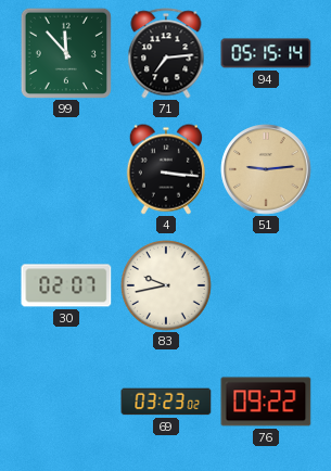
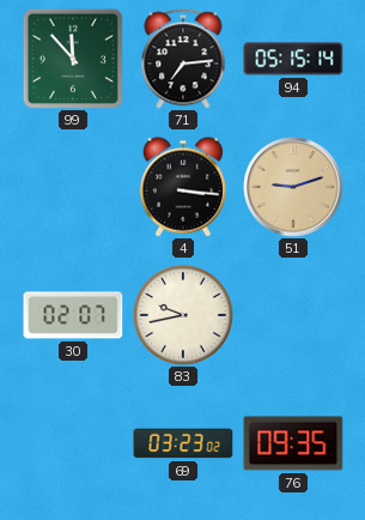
51: 9:14 -> 9:12
76: 09:22 -> 09:35
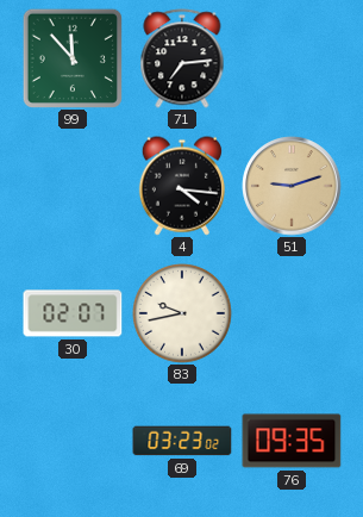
94: 05:15 -> none
4: 3:16 -> 4:16
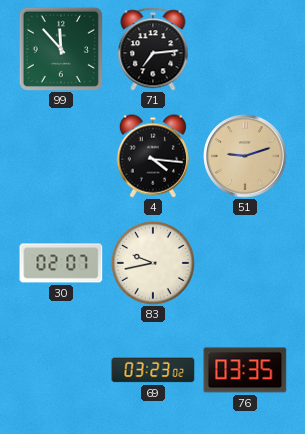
76: 09:35 -> 03:35
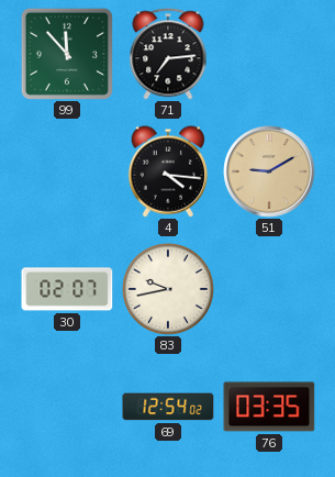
51: 9:12 -> 9:10
69: 03:23 -> 12:54
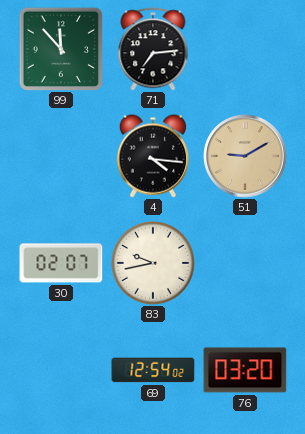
76: 03:35 -> 03:20
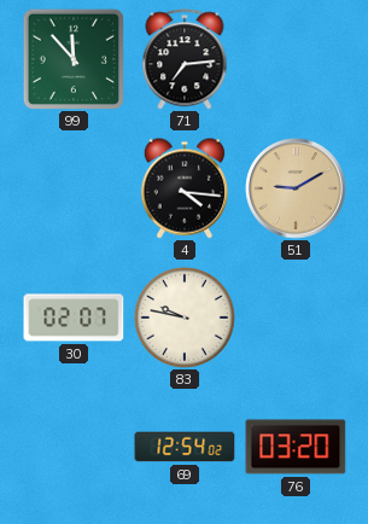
83: 9:43 -> 9:47
